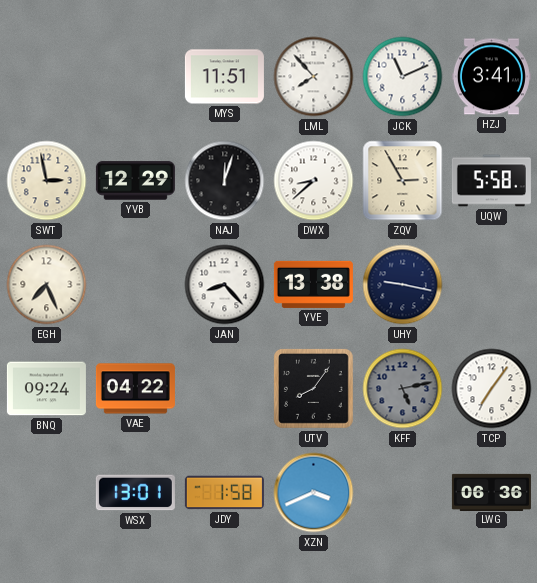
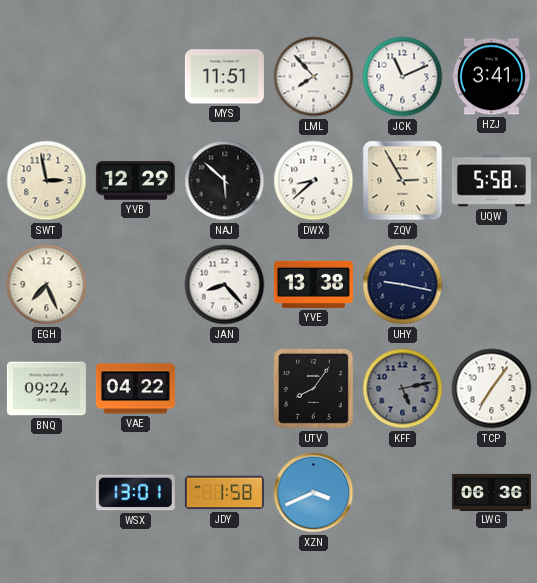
NAJ: 12:03 -> 5:52
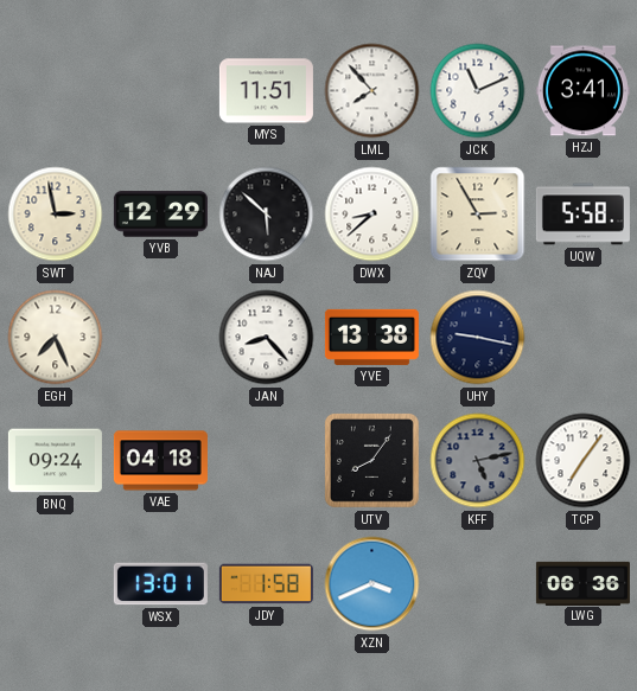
VAE: 04:22 -> 04:18
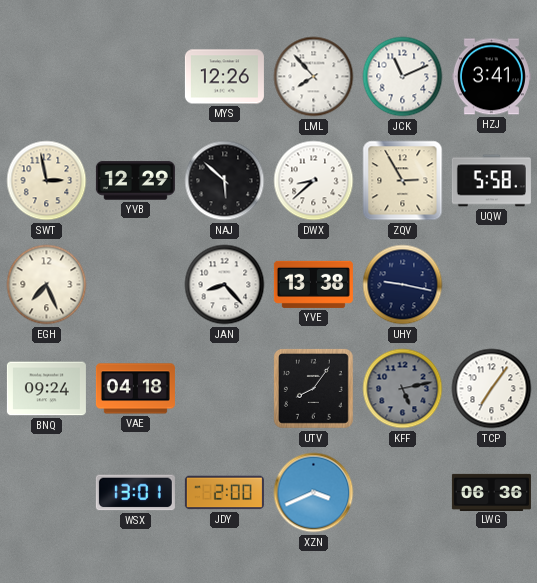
MYS: 11:51 -> 12:26
JDY: 1:58 -> 2:00
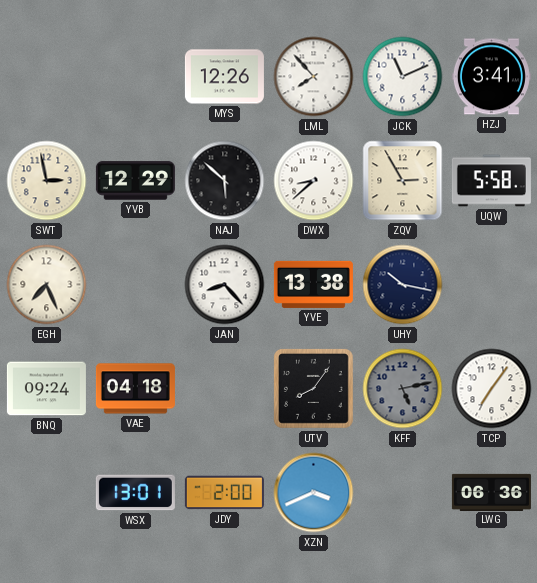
UHY: 9:17 -> 10:17
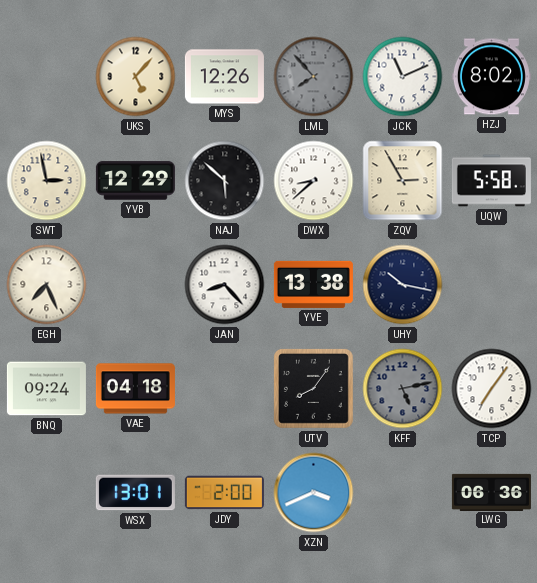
UKS: none -> 5:07
LML dial: white -> grey
HZJ: 3:41 -> 8:02
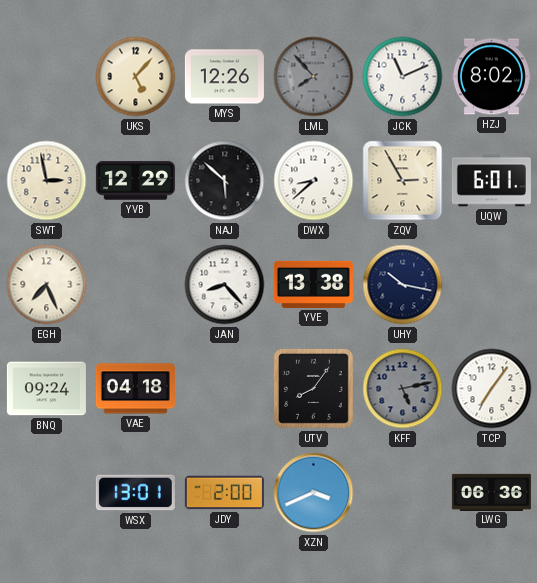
UQW: 5:58 -> 6:01
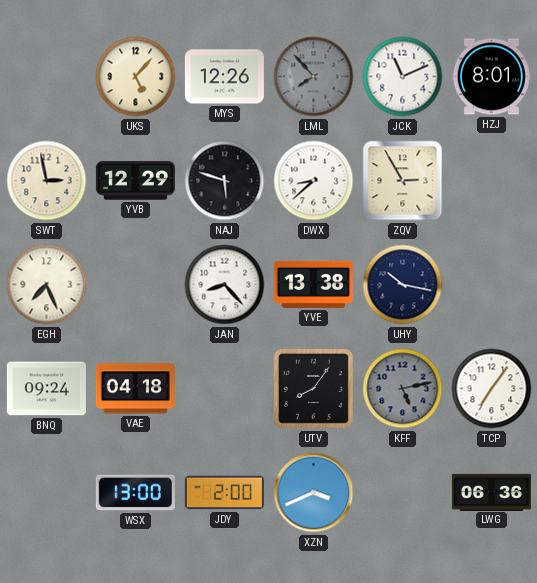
HZJ: 8:02 -> 8:01
NAJ: 5:52 -> 5:48
UQW: 6:01 -> none
WSX: 13:01 -> 13:00
